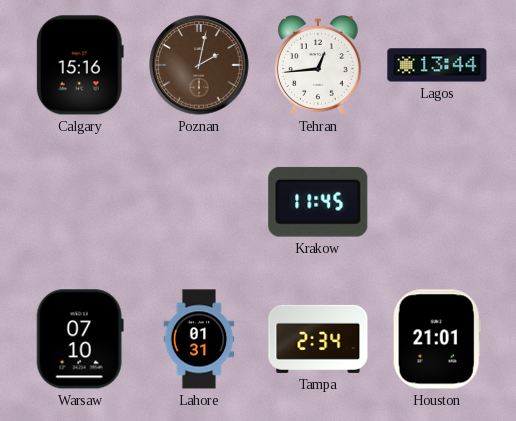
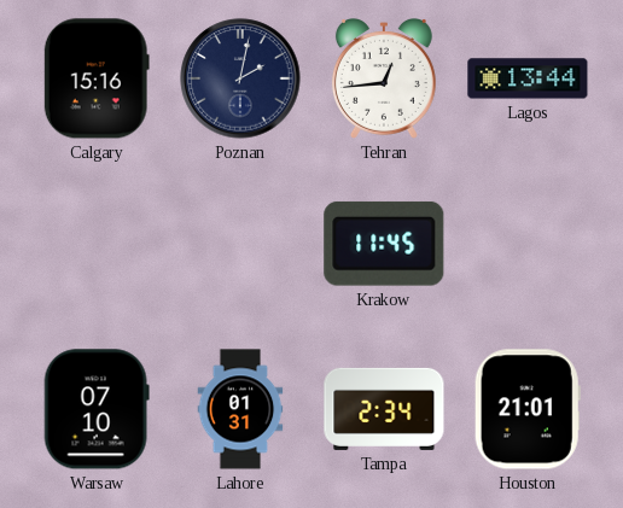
Poznan dial: brown -> navy
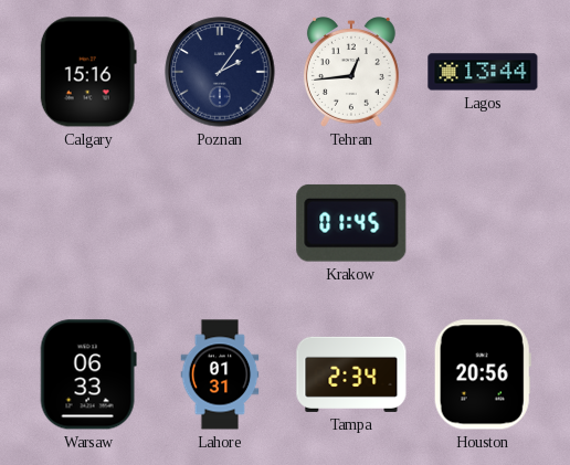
Poznan: 2:02 -> 2:06
Krakow: 11:45 -> 01:45
Warsaw: 07:10 -> 06:33
Houston: 21:01 -> 20:56
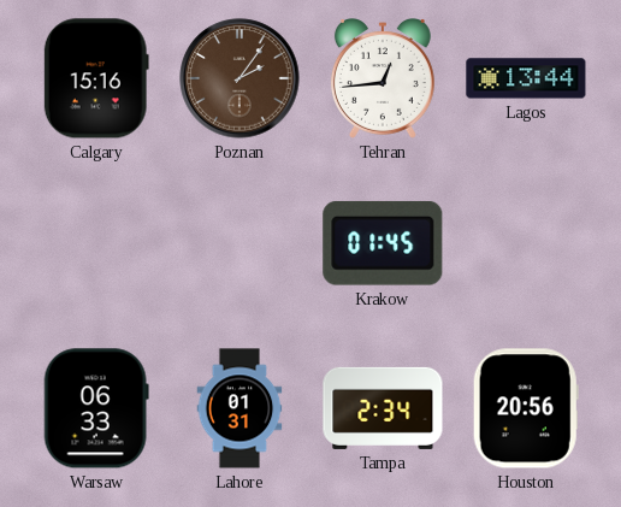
Poznan dial: navy -> brown
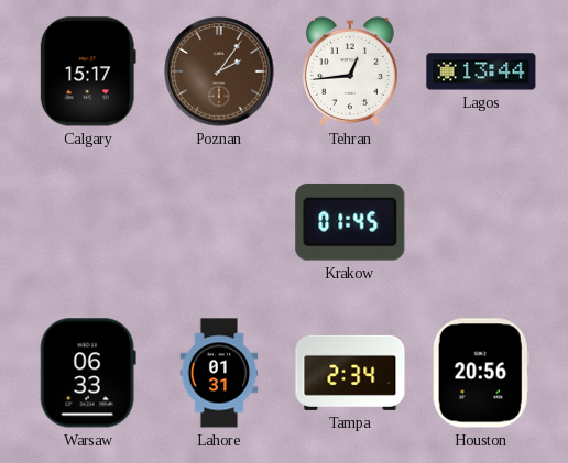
Calgary: 15:16 -> 15:17
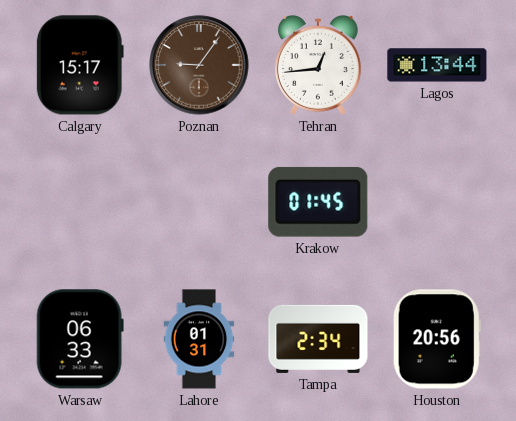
Poznan: 2:06 -> 9:06
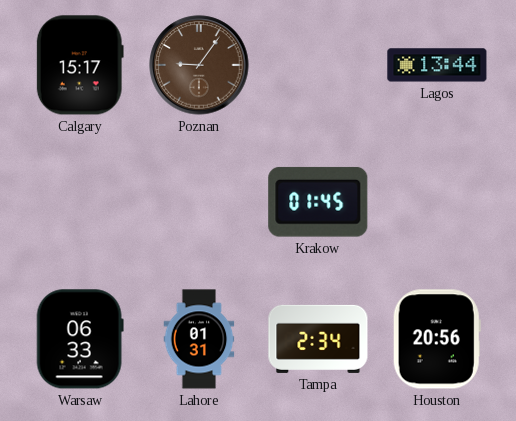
Tehran: 12:44 -> none
